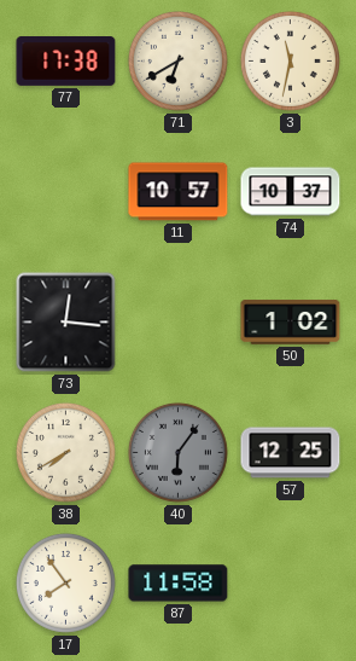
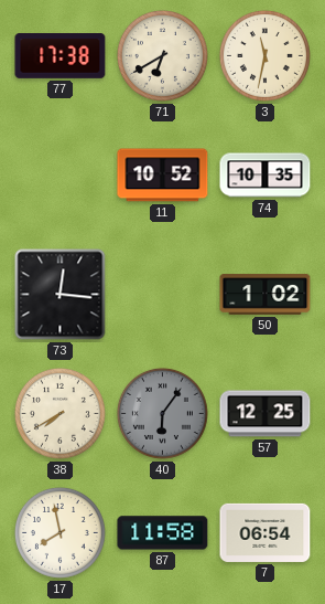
11: 10:57 -> 10:52
74: 10:37 -> 10:35
17: 7:54 -> 7:58
7: none -> 06:54
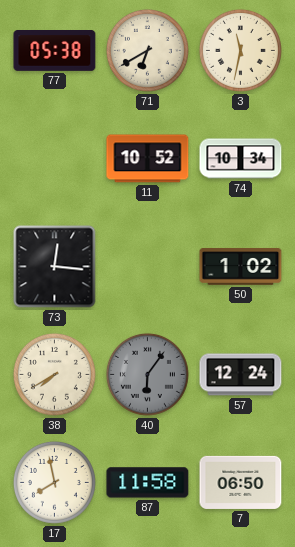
77: 17:38 -> 05:38
74: 10:35 -> 10:34
57: 12:25 -> 12:24
7: 06:54 -> 06:50
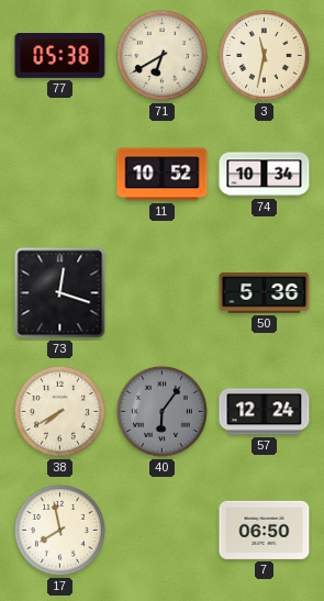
73: 12:16 -> 12:18
50: 1:02 -> 5:36
87: 11:58 -> none
